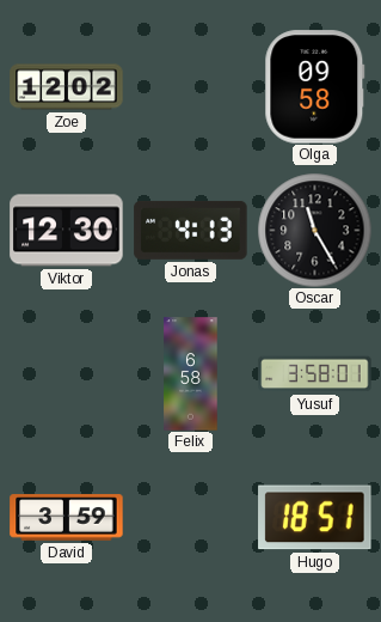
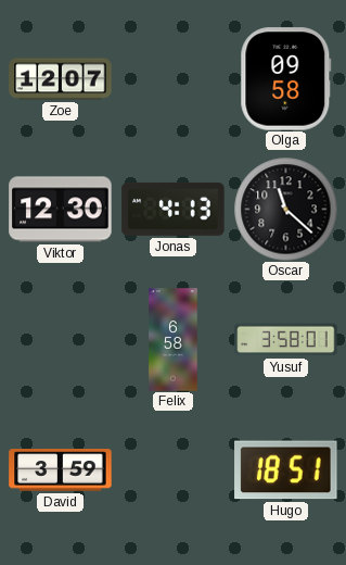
Zoe: 12:02 -> 12:07
Oscar: 11:25 -> 11:22
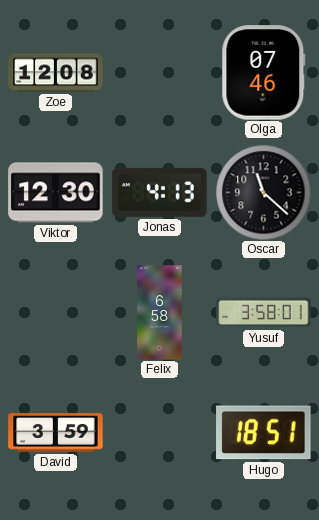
Zoe: 12:07 -> 12:08
Olga: 09:58 -> 07:46
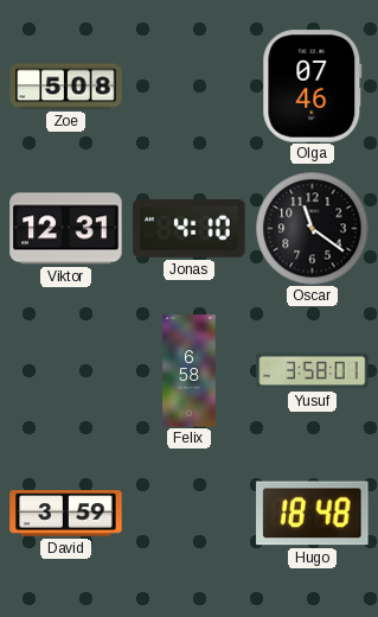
Zoe: 12:08 -> 5:08
Viktor: 12:30 -> 12:31
Jonas: 4:13 -> 4:10
Oscar: 11:22 -> 11:21
Hugo: 18:51 -> 18:48
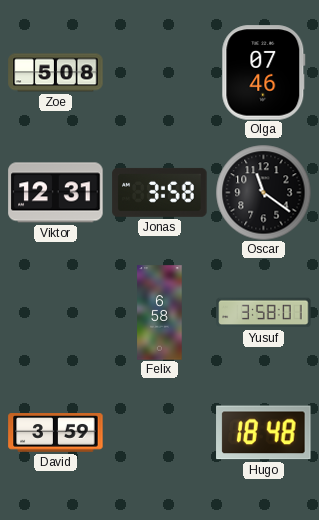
Jonas: 4:10 -> 3:58
